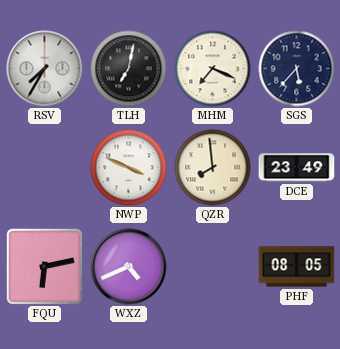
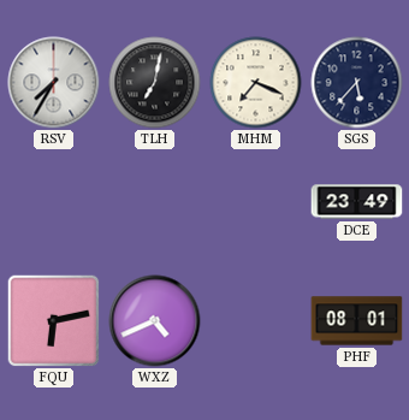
NWP: 3:49 -> none
QZR: 7:59 -> none
PHF: 08:05 -> 08:01
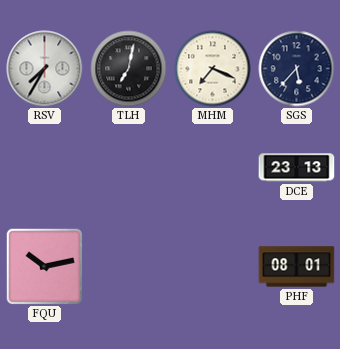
DCE: 23:49 -> 23:13
FQU: 6:13 -> 10:13
WXZ: 4:41 -> none
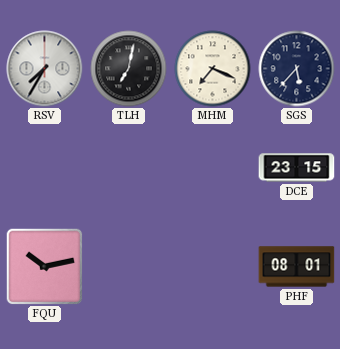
DCE: 23:13 -> 23:15
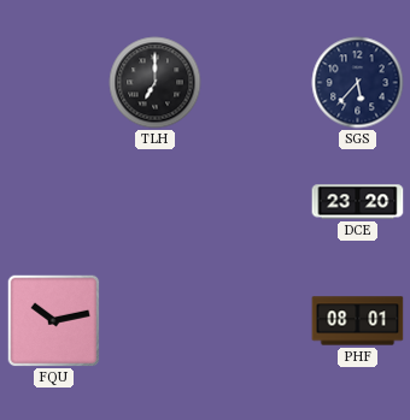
RSV: 7:35 -> none
TLH: 7:02 -> 7:00
MHM: 7:19 -> none
DCE: 23:15 -> 23:20
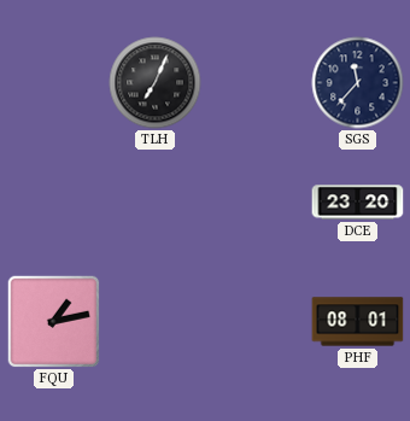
TLH: 7:00 -> 7:04
SGS: 5:37 -> 11:37
FQU: 10:13 -> 1:13
